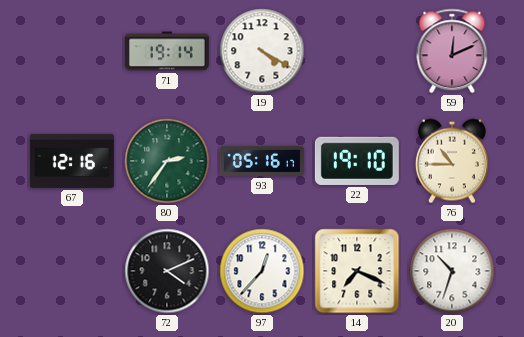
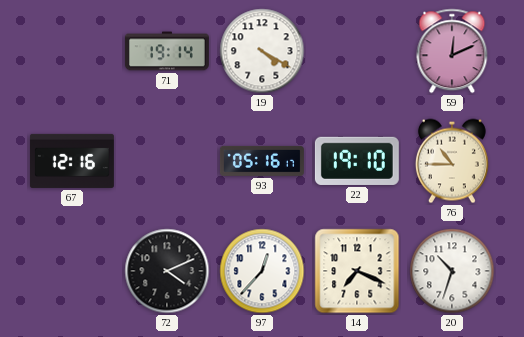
80: 2:36 -> none
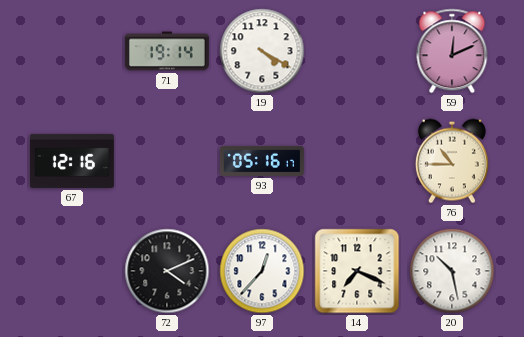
22: 19:10 -> none
20: 10:33 -> 10:28
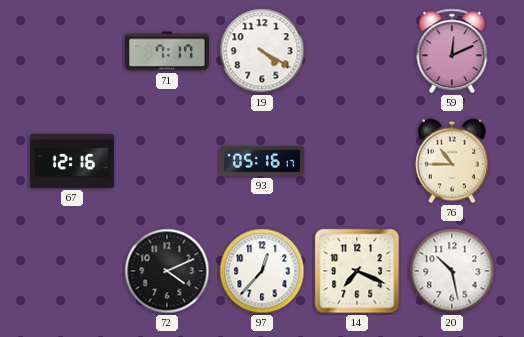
71: 19:14 -> 7:17
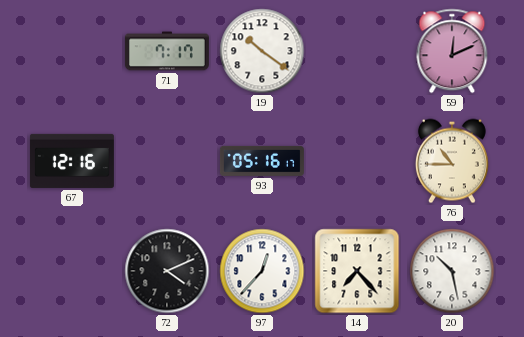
19: 4:20 -> 10:21
14: 7:19 -> 7:23
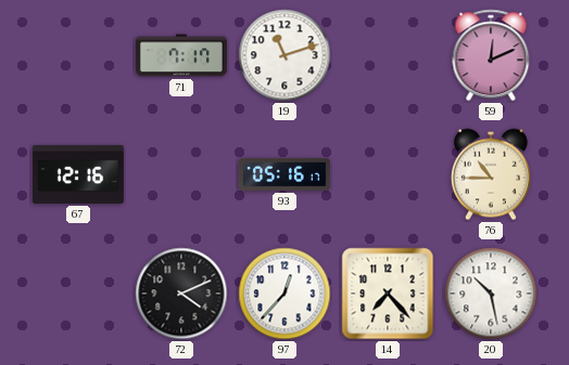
19: 10:21 -> 11:12
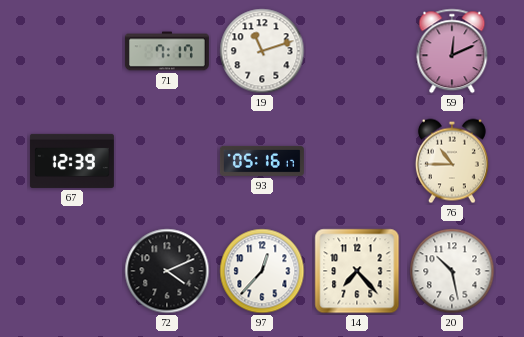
67: 12:16 -> 12:39
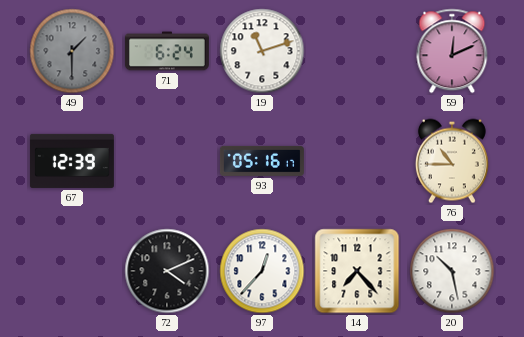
49: none -> 1:30
71: 7:17 -> 6:24
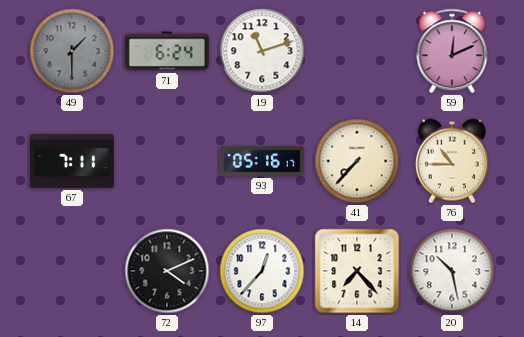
67: 12:39 -> 7:11
41: none -> 7:37
